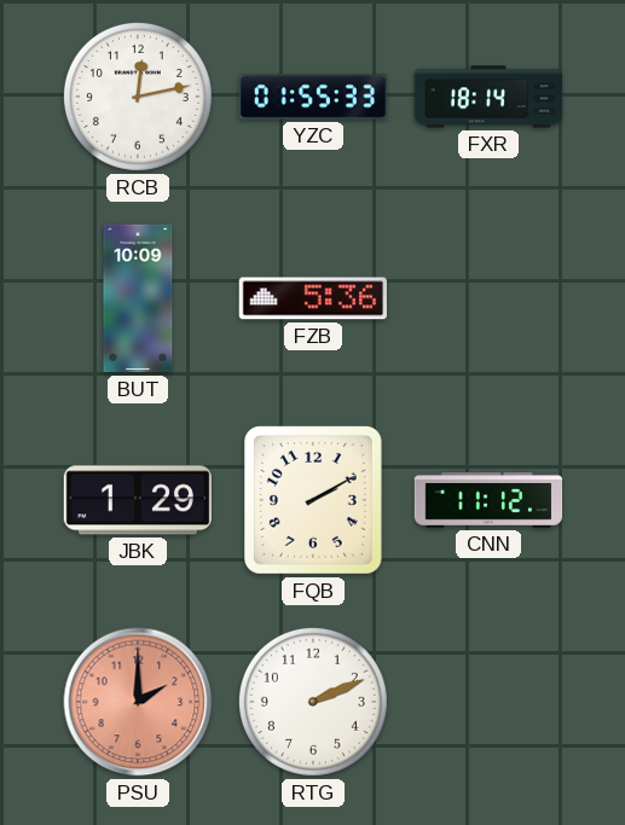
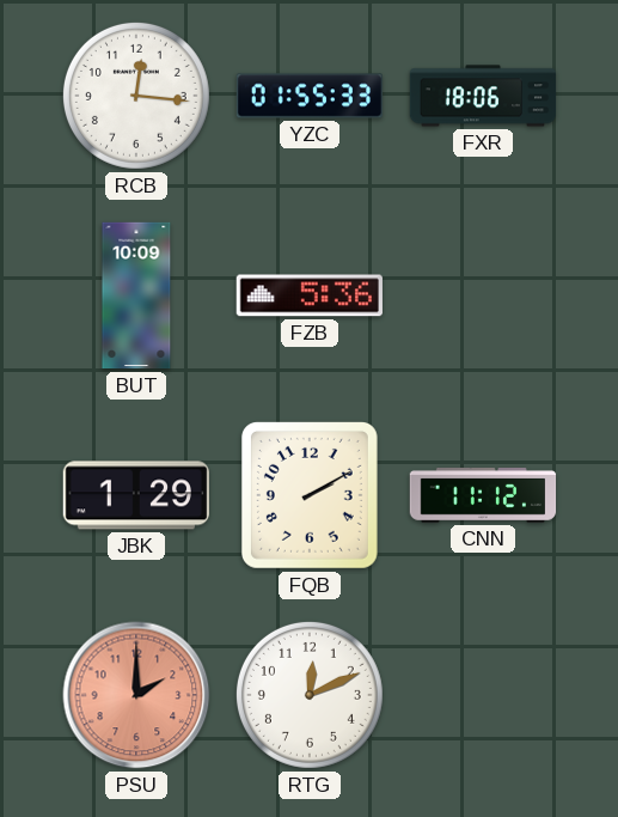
RCB: 12:13 -> 12:16
FXR: 18:14 -> 18:06
RTG: 2:11 -> 12:11
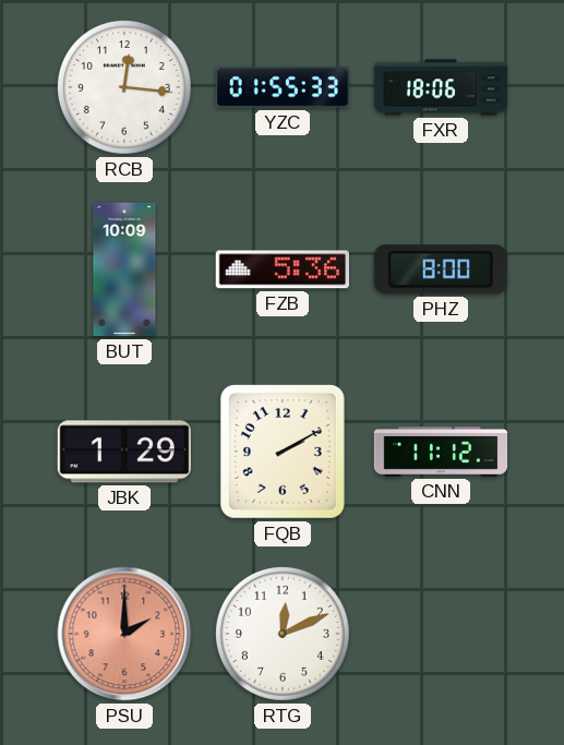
PHZ: none -> 8:00
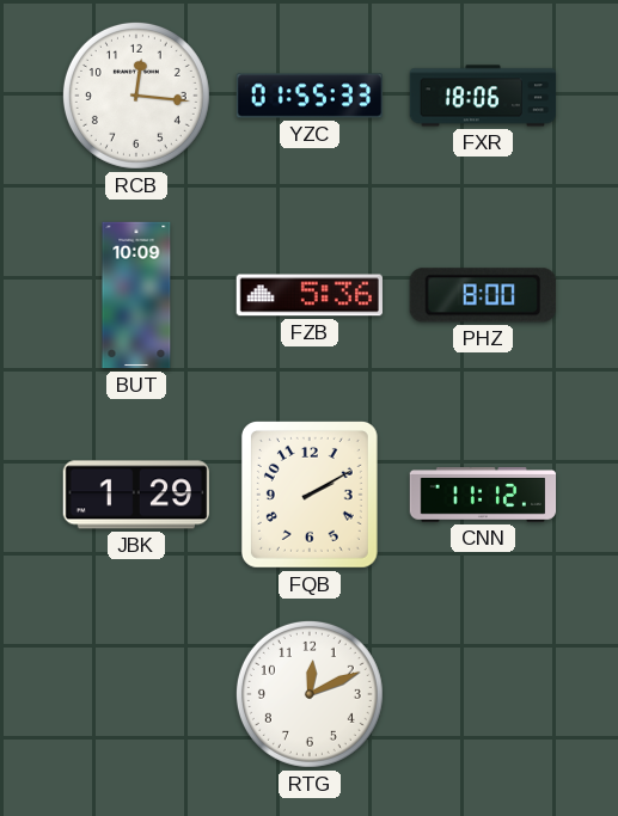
PSU: 2:00 -> none
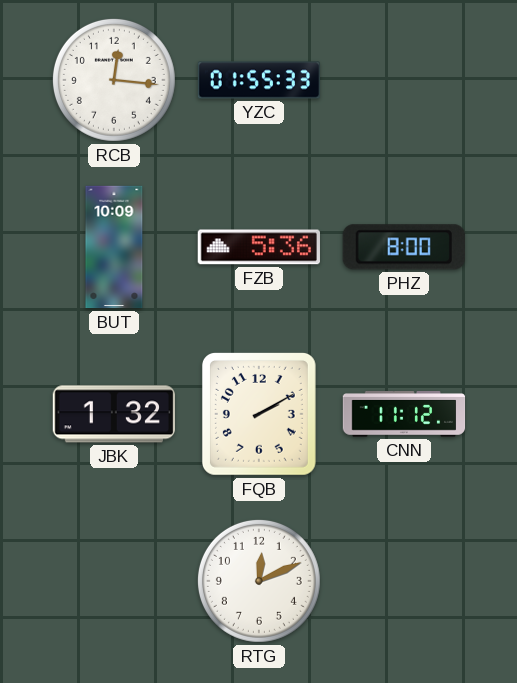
FXR: 18:06 -> none
JBK: 1:29 -> 1:32
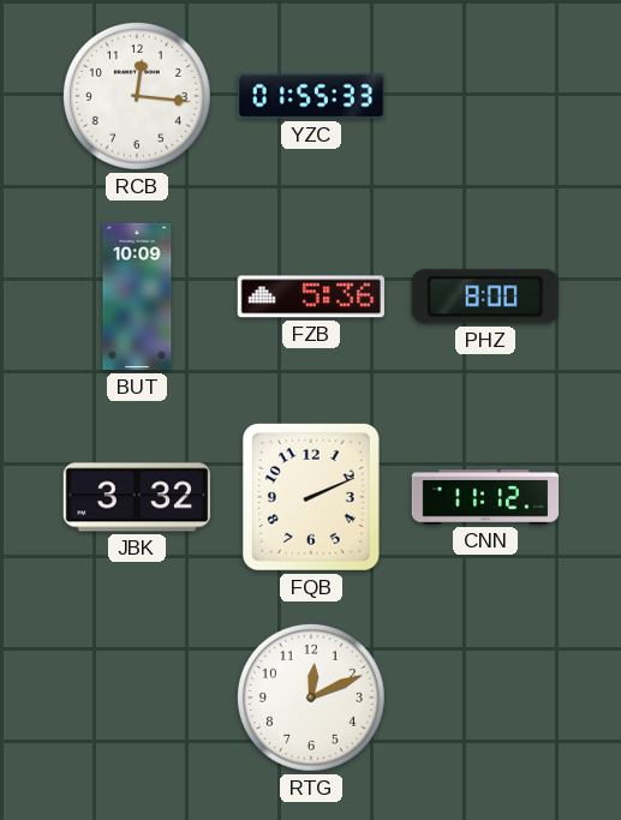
JBK: 1:32 -> 3:32
FQB: 2:10 -> 2:11
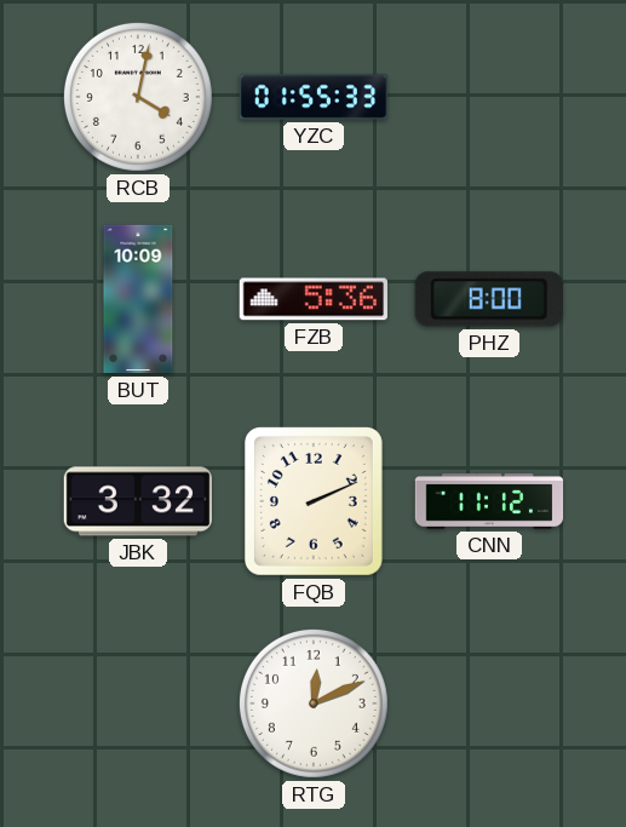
RCB: 12:16 -> 4:02
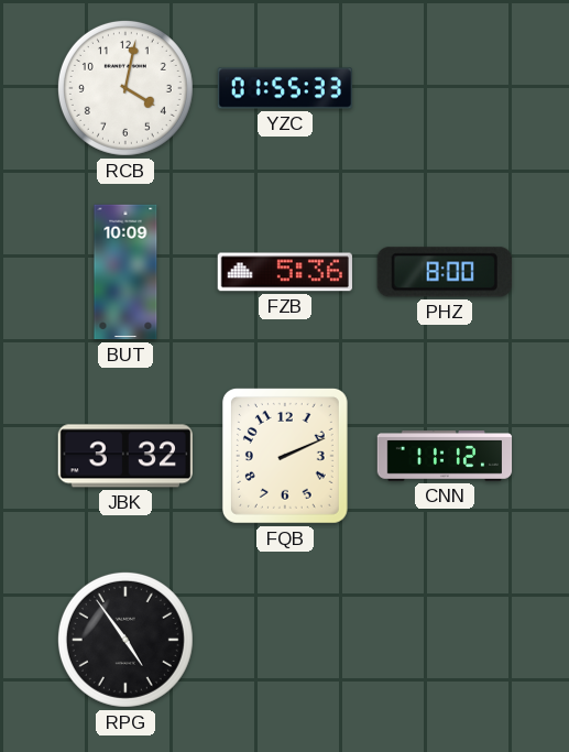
RPG: none -> 4:54
RTG: 12:11 -> none
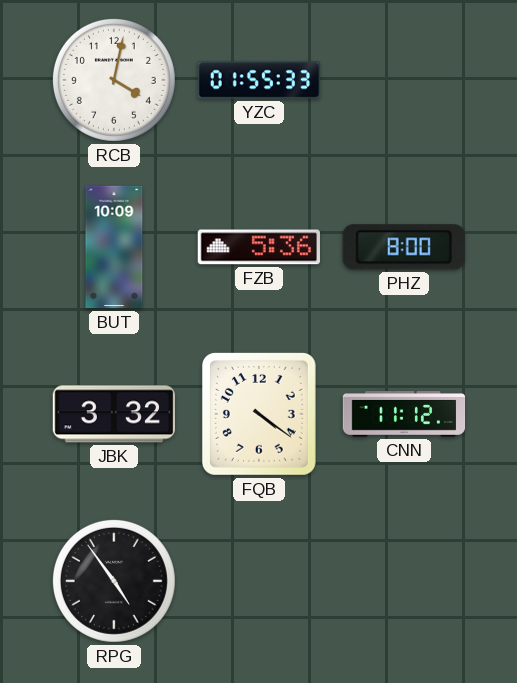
FQB: 2:11 -> 4:21
